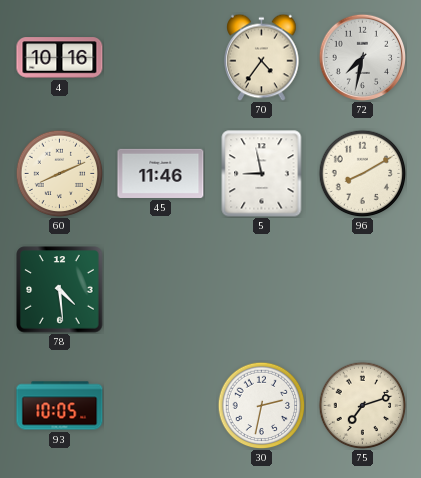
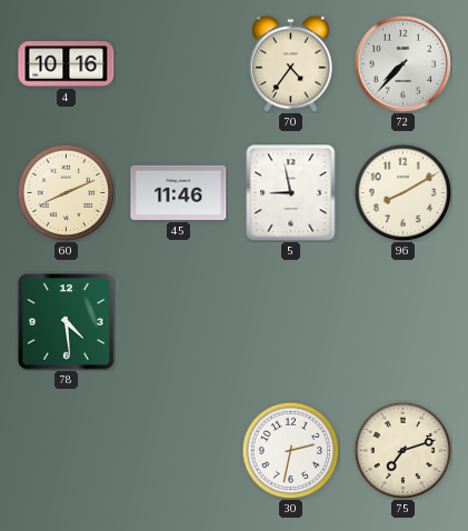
72: 7:32 -> 7:37
93: 10:05 -> none
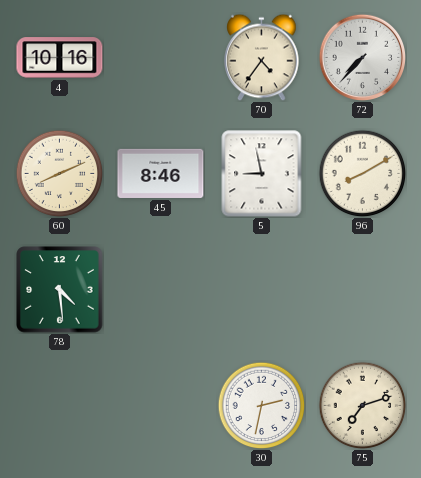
45: 11:46 -> 8:46
